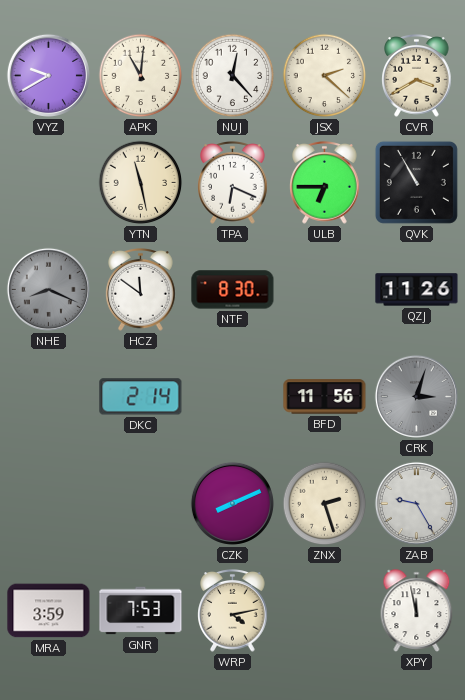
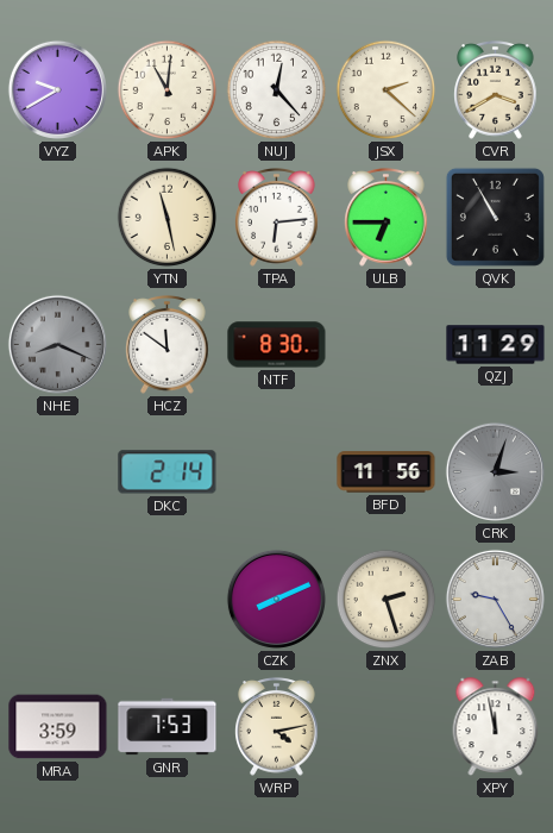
TPA: 6:19 -> 6:14
QZJ: 11:26 -> 11:29
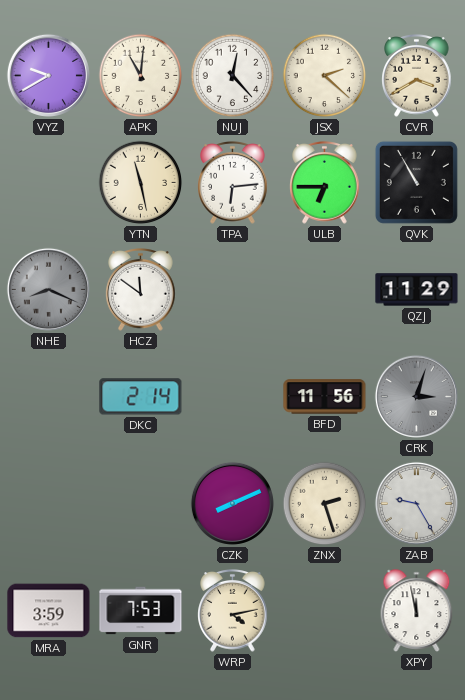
NTF: 8:30 -> none
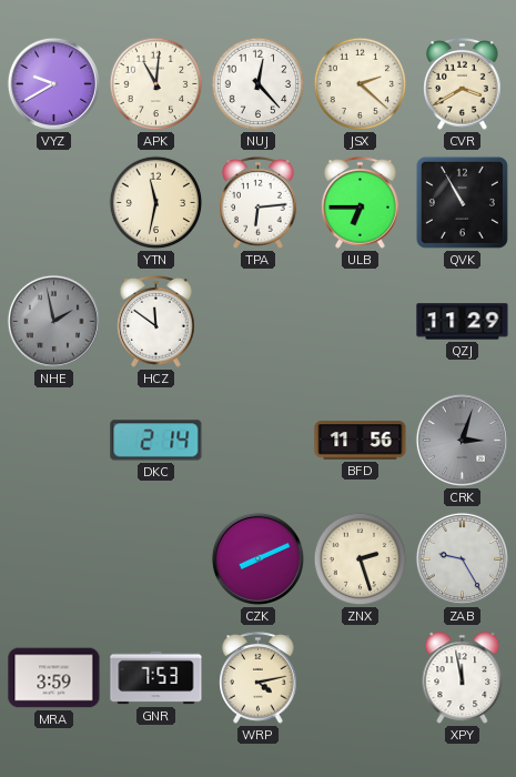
YTN: 11:28 -> 11:32
NHE: 8:19 -> 1:58
